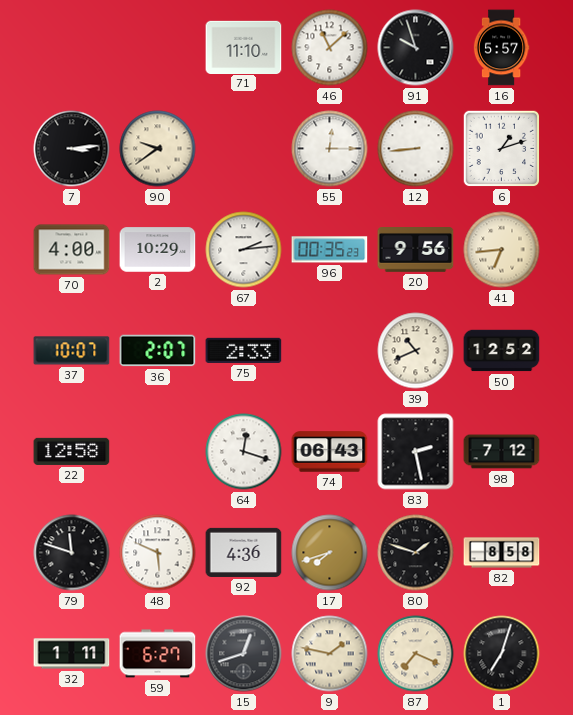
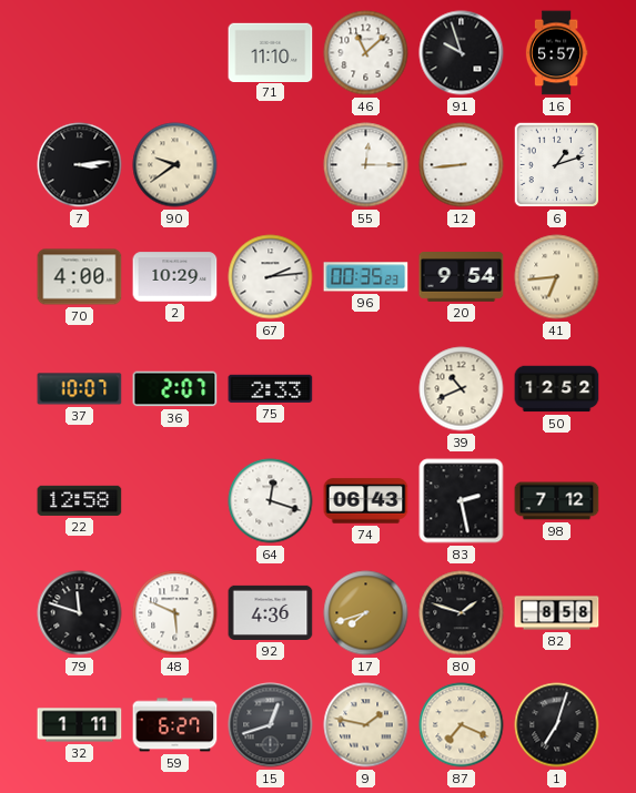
20: 9:56 -> 9:54
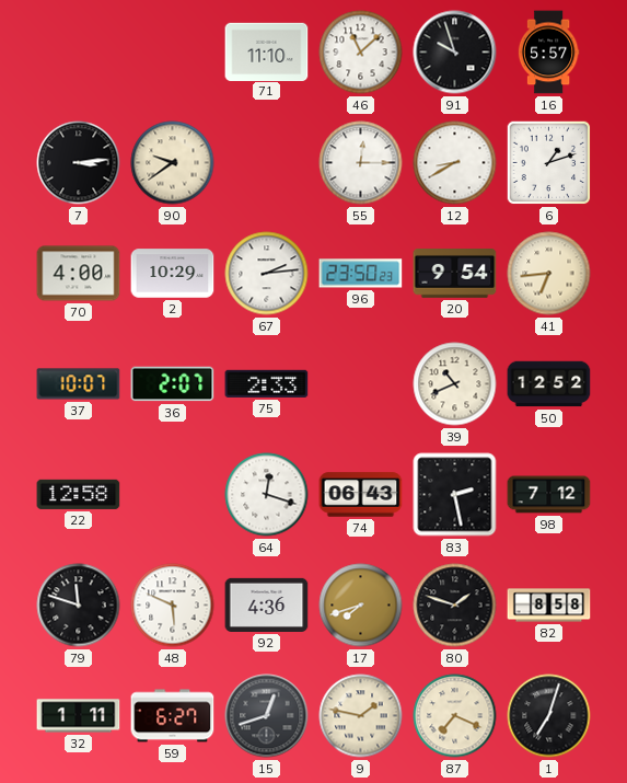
12: 8:44 -> 8:40
96: 00:35 -> 23:50
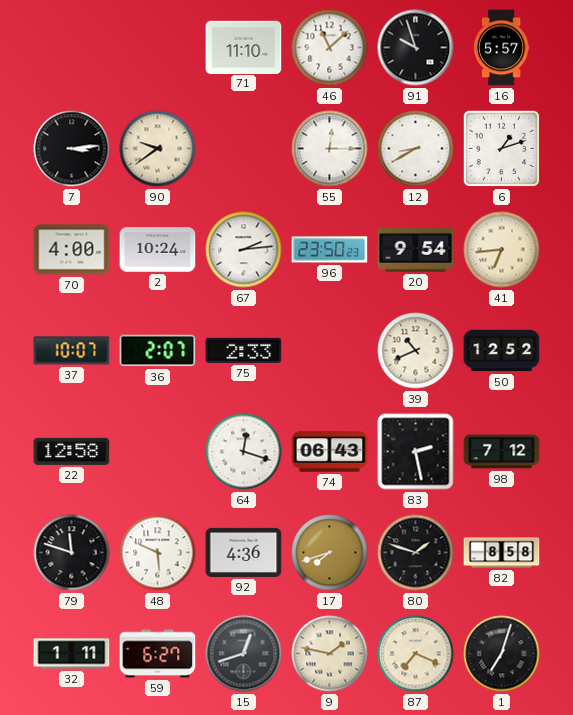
2: 10:29 -> 10:24
